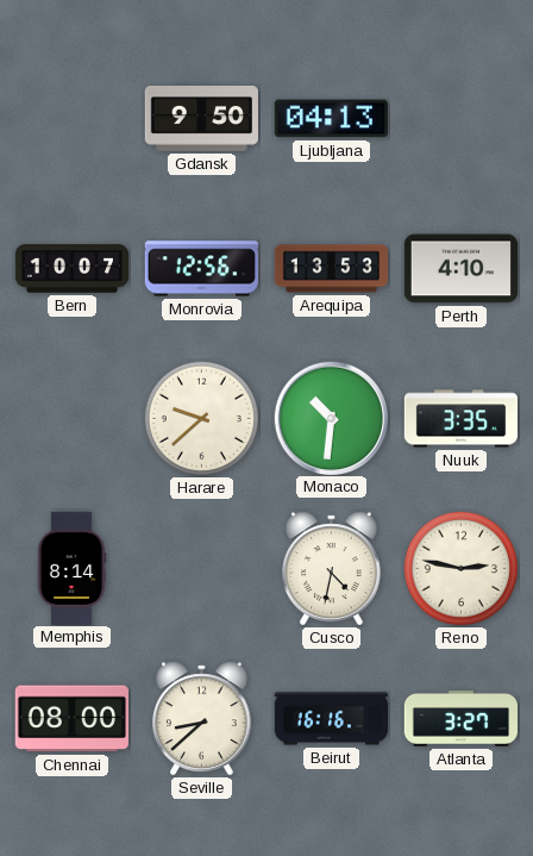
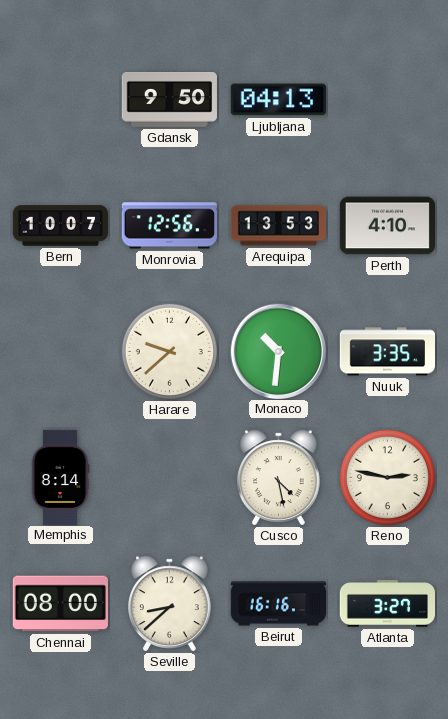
Cusco: 4:32 -> 4:28
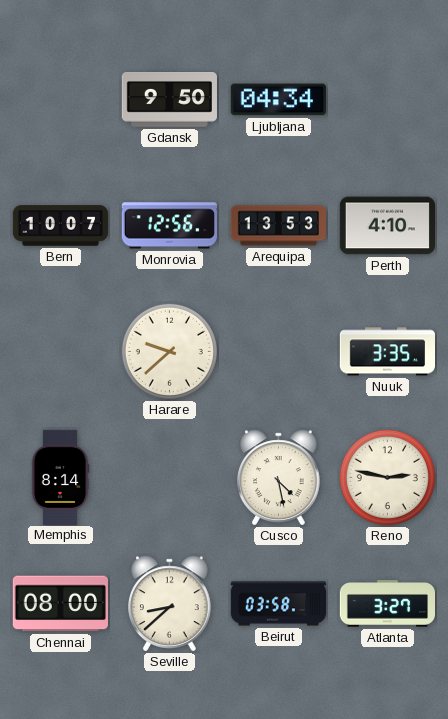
Ljubljana: 04:13 -> 04:34
Monaco: 10:31 -> none
Beirut: 16:16 -> 03:58
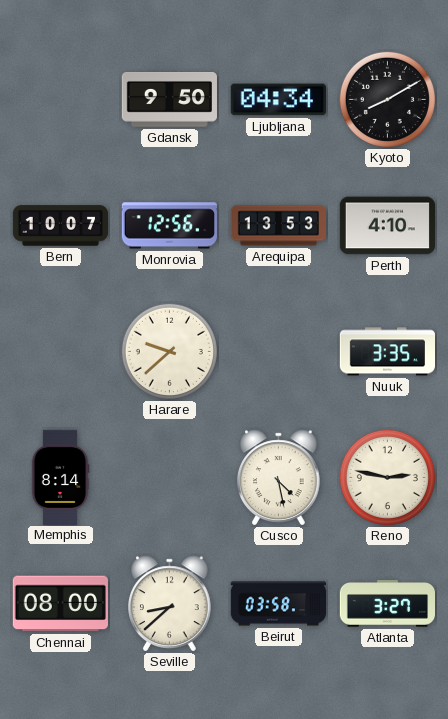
Kyoto: none -> 8:10
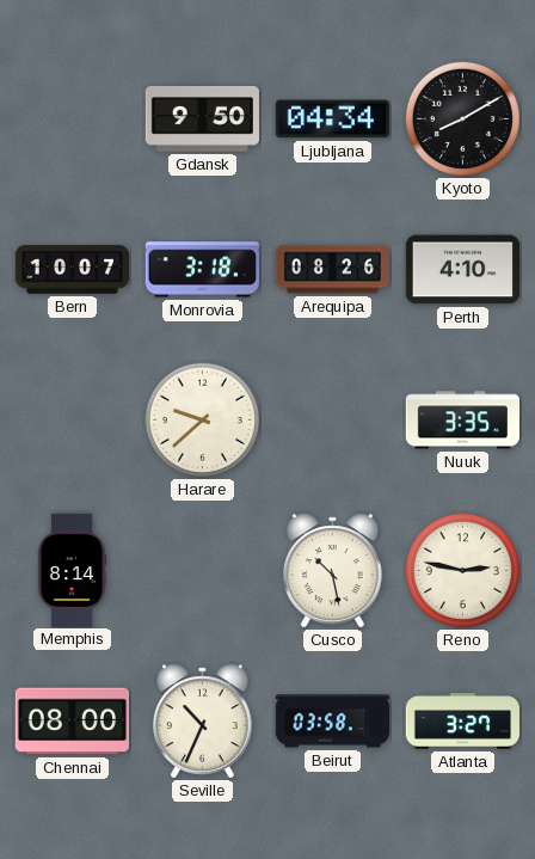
Monrovia: 12:56 -> 3:18
Arequipa: 13:53 -> 08:26
Cusco: 4:28 -> 10:28
Seville: 8:38 -> 10:34
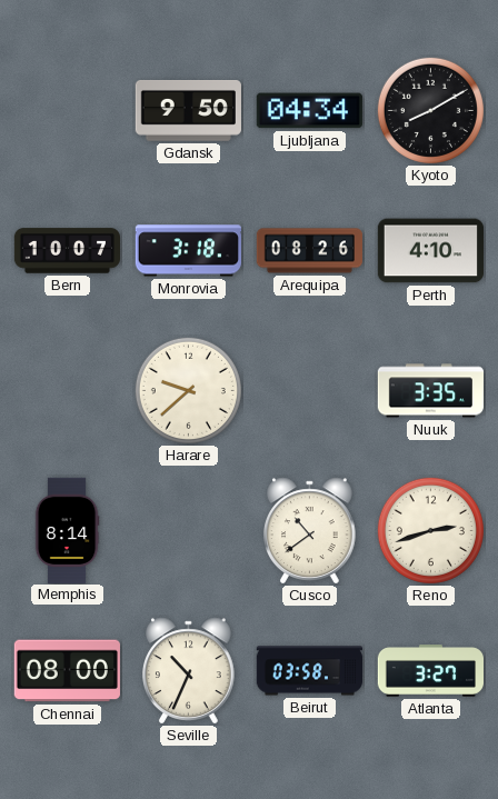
Cusco: 10:28 -> 10:39
Reno: 2:47 -> 2:42
